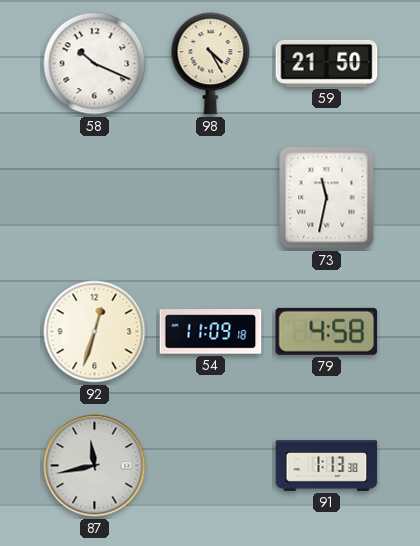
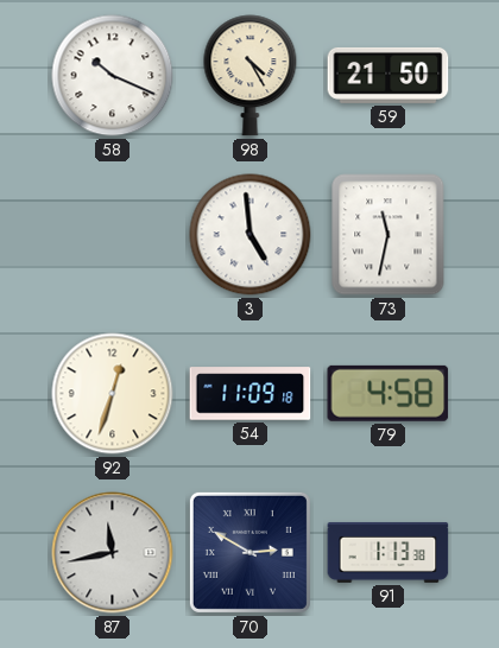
3: none -> 4:59
70: none -> 2:50
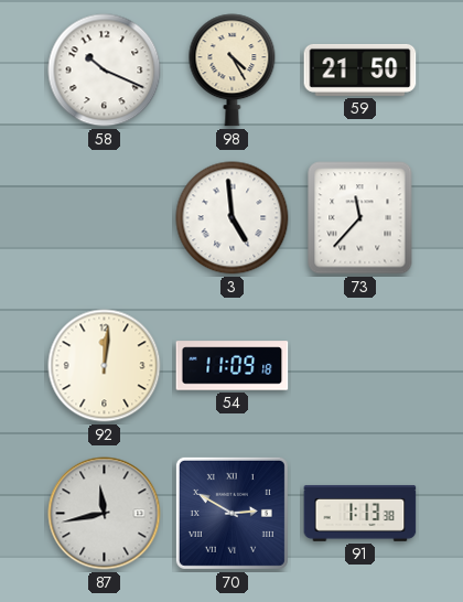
73: 11:32 -> 11:37
92: 12:33 -> 12:01
79: 4:58 -> none
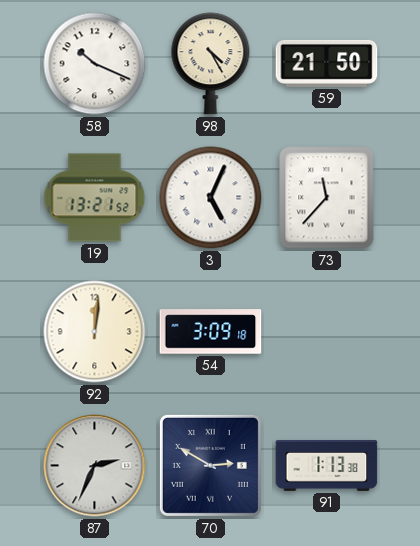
19: none -> 13:21
3: 4:59 -> 5:04
54: 11:09 -> 3:09
87: 11:43 -> 2:34
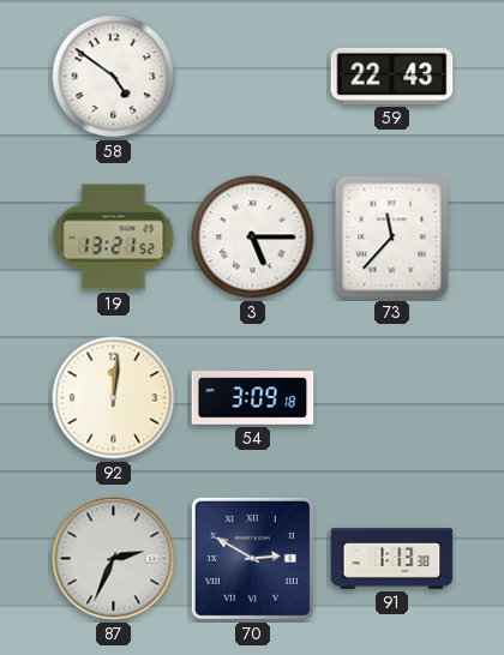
58: 10:19 -> 4:51
98: 4:25 -> none
59: 21:50 -> 22:43
3: 5:04 -> 5:15
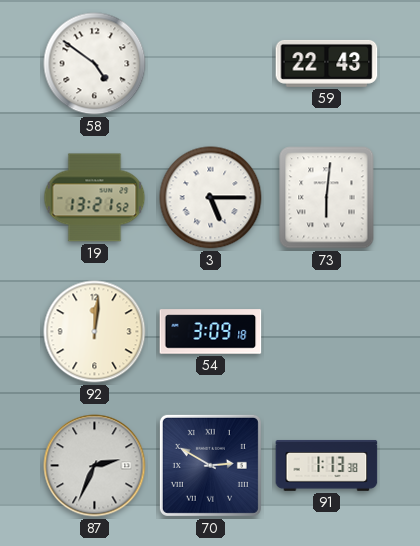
73: 11:37 -> 6:01
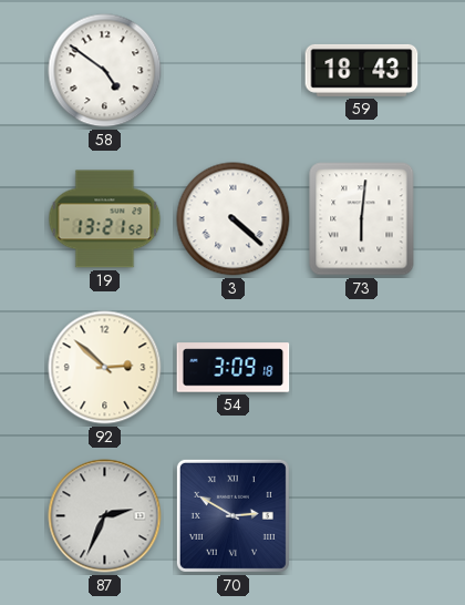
59: 22:43 -> 18:43
3: 5:15 -> 4:22
92: 12:01 -> 2:52
91: 1:13 -> none
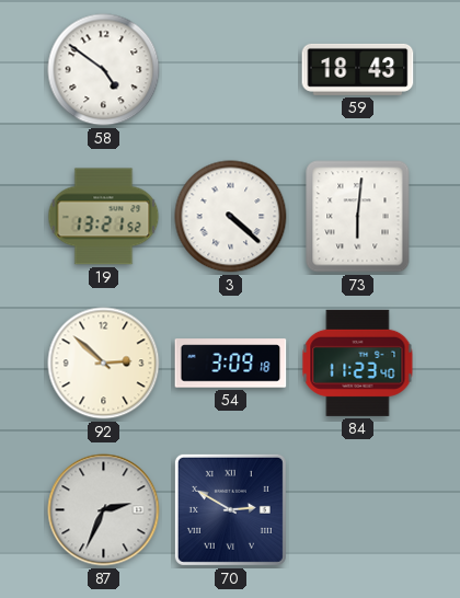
84: none -> 11:23
